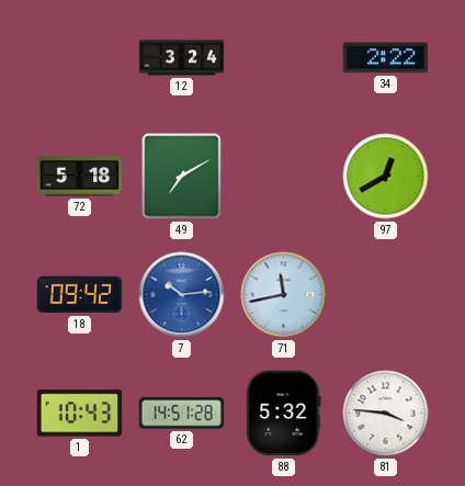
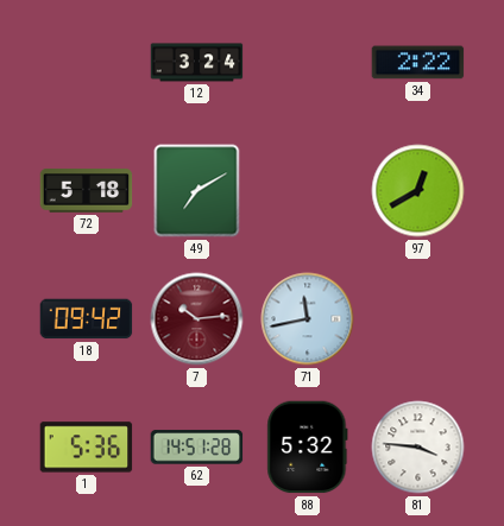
7 dial: blue -> burgundy
1: 10:43 -> 5:36
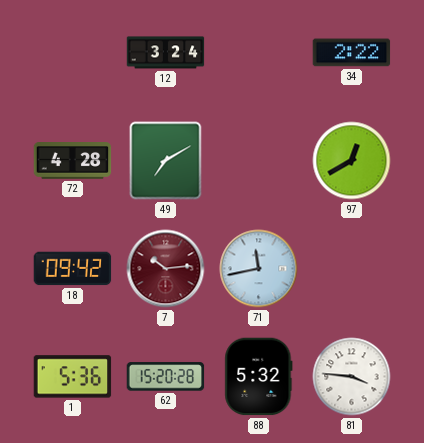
72: 5:18 -> 4:28
62: 14:51 -> 15:20
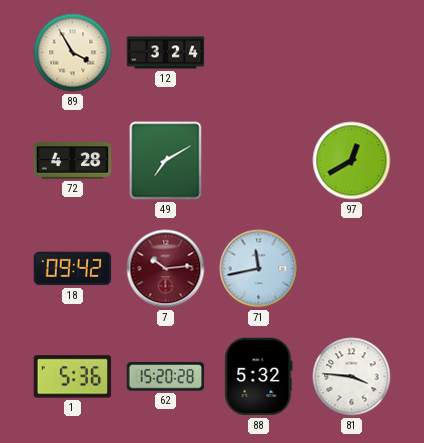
89: none -> 3:55
34: 2:22 -> none
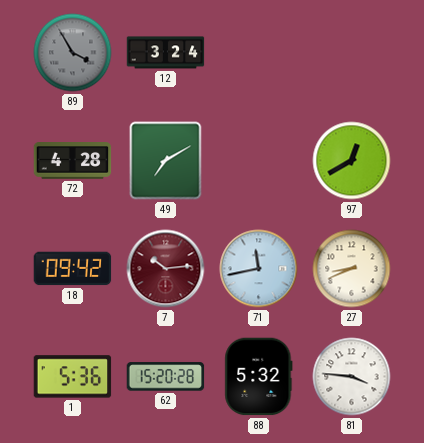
89 dial: cream -> grey
27: none -> 8:41
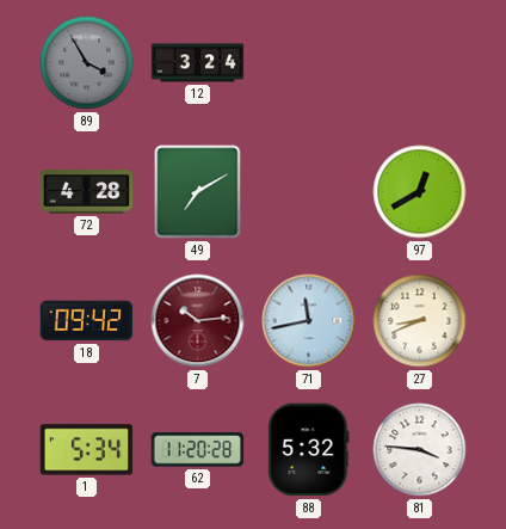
1: 5:36 -> 5:34
62: 15:20 -> 11:20
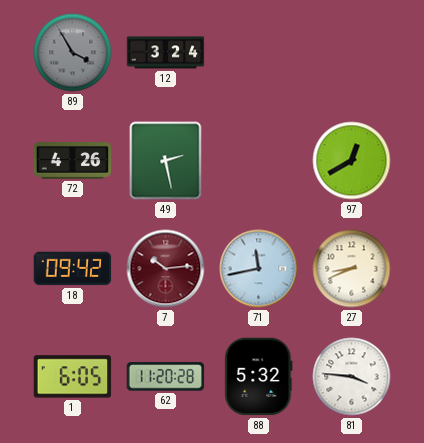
72: 4:28 -> 4:26
49: 7:10 -> 2:28
1: 5:34 -> 6:05
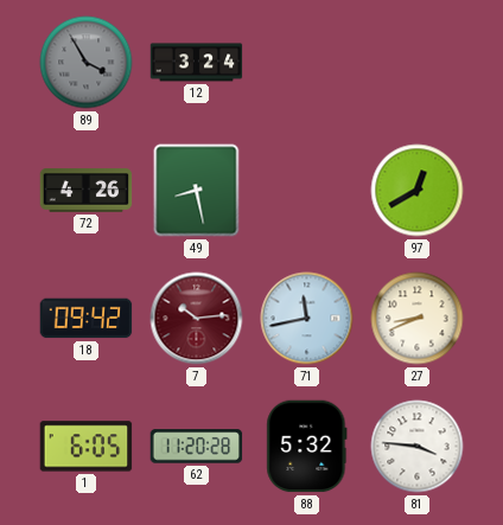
49: 2:28 -> 8:28
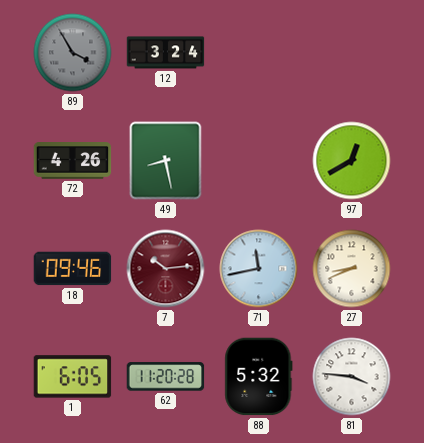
18: 09:42 -> 09:46
